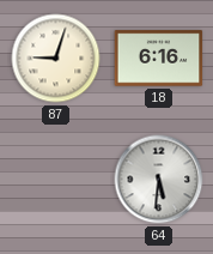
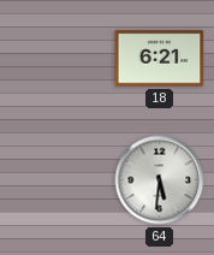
87: 9:03 -> none
18: 6:16 -> 6:21
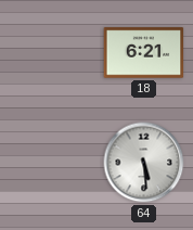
64: 5:31 -> 5:29
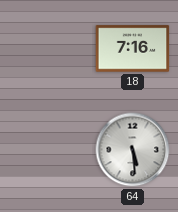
18: 6:21 -> 7:16
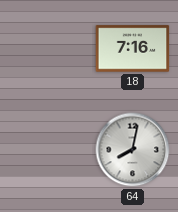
64: 5:29 -> 8:02
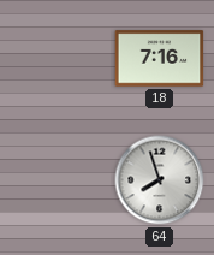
64: 8:02 -> 7:57
